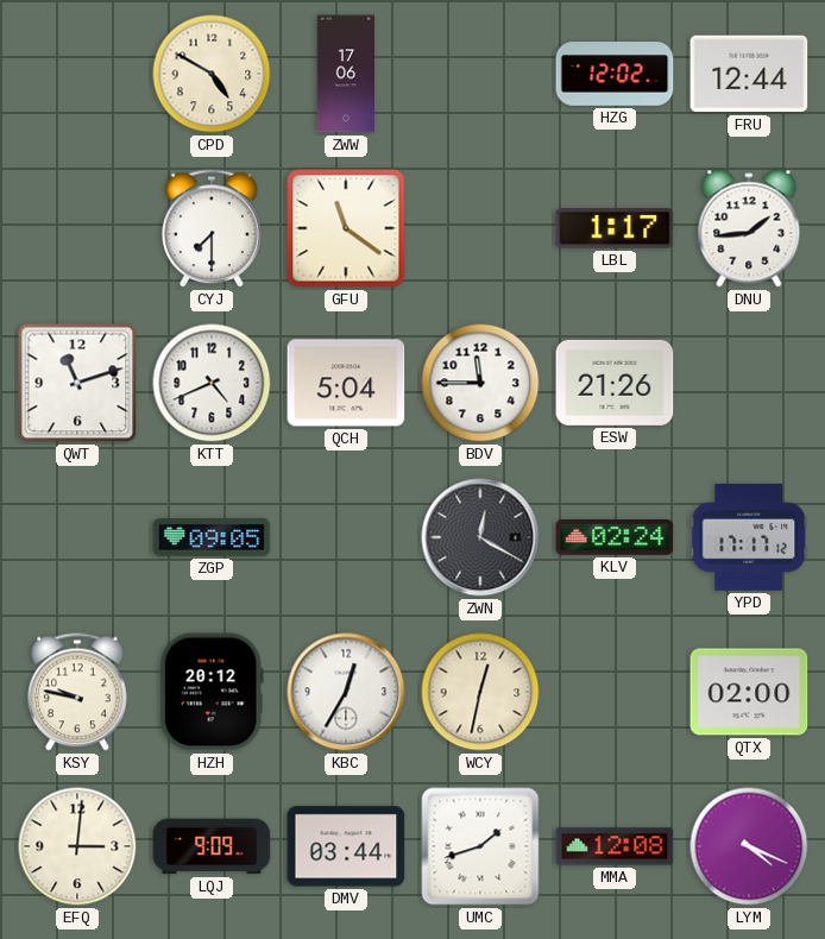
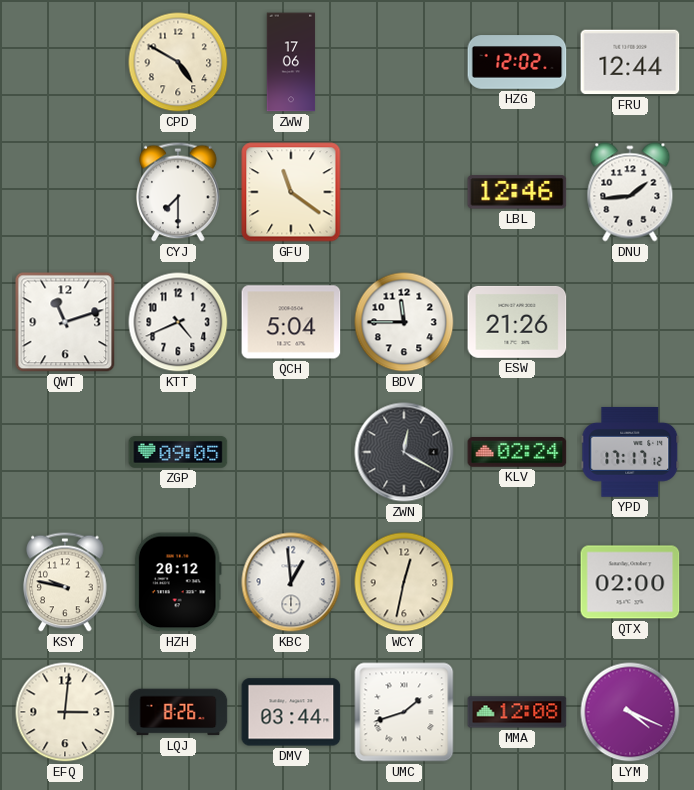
LBL: 1:17 -> 12:46
KBC: 12:35 -> 12:59
LQJ: 9:09 -> 8:26
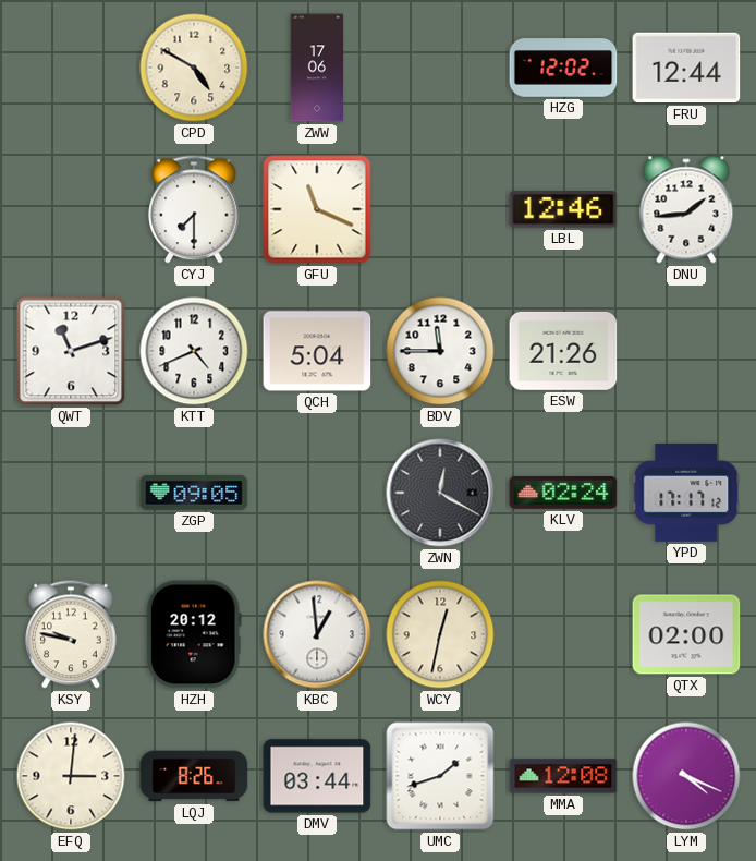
GFU: 11:21 -> 11:19
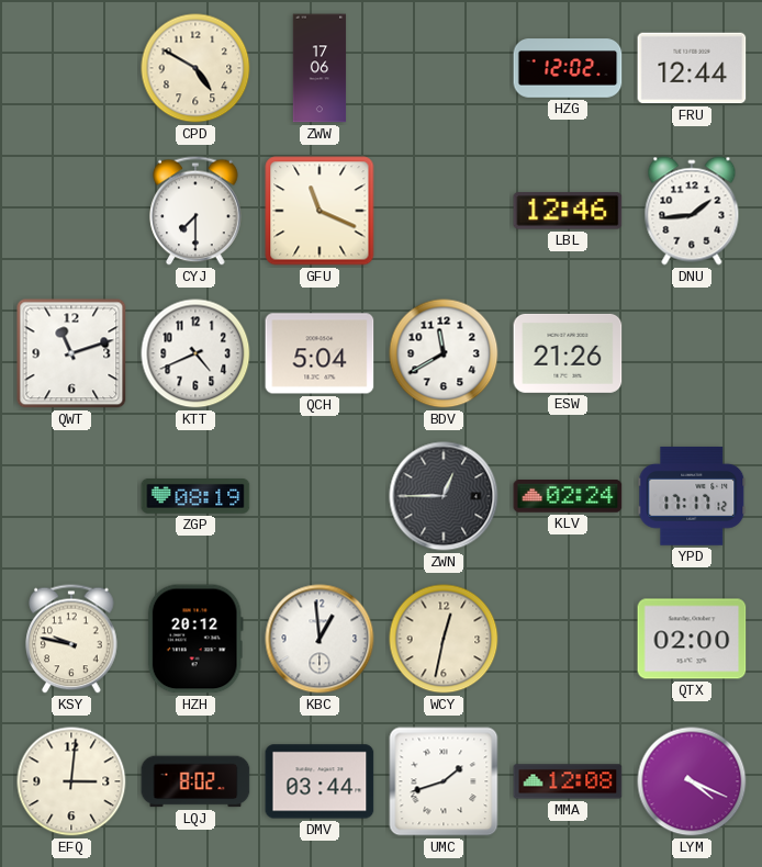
BDV: 11:45 -> 11:40
ZGP: 09:05 -> 08:19
ZWN: 12:20 -> 12:45
LQJ: 8:26 -> 8:02
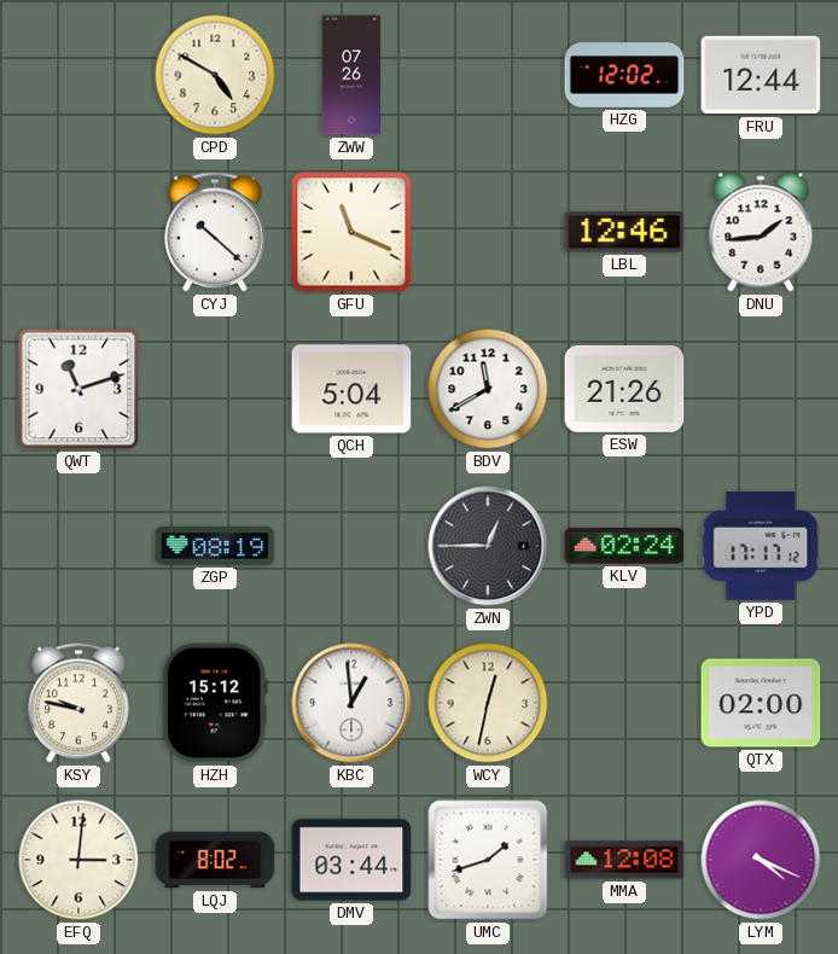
ZWW: 17:06 -> 07:26
CYJ: 7:30 -> 10:22
KTT: 4:41 -> none
HZH: 20:12 -> 15:12
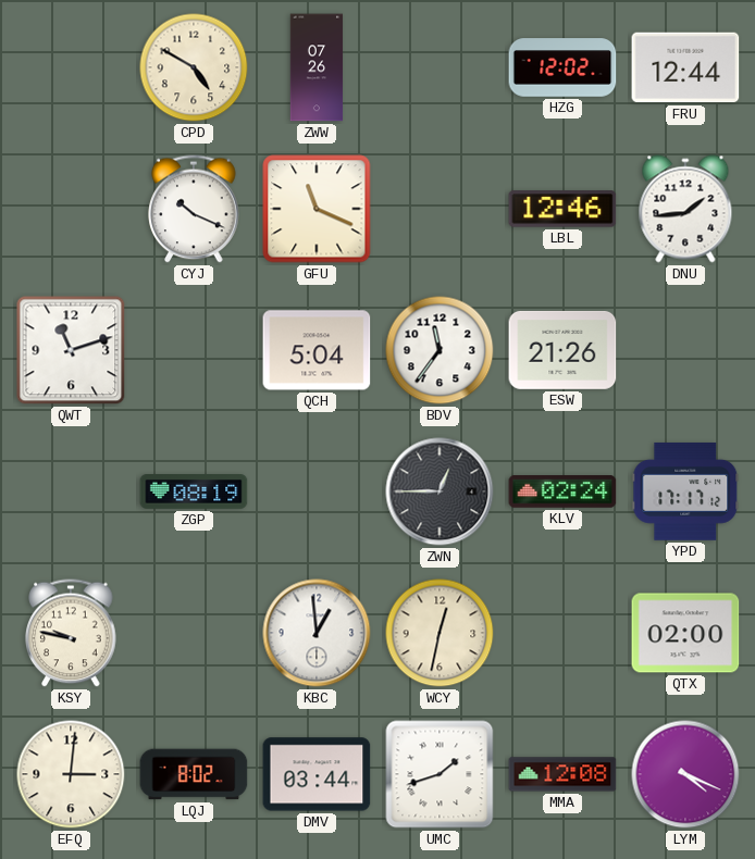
CYJ: 10:22 -> 10:19
BDV: 11:40 -> 11:36
HZH: 15:12 -> none
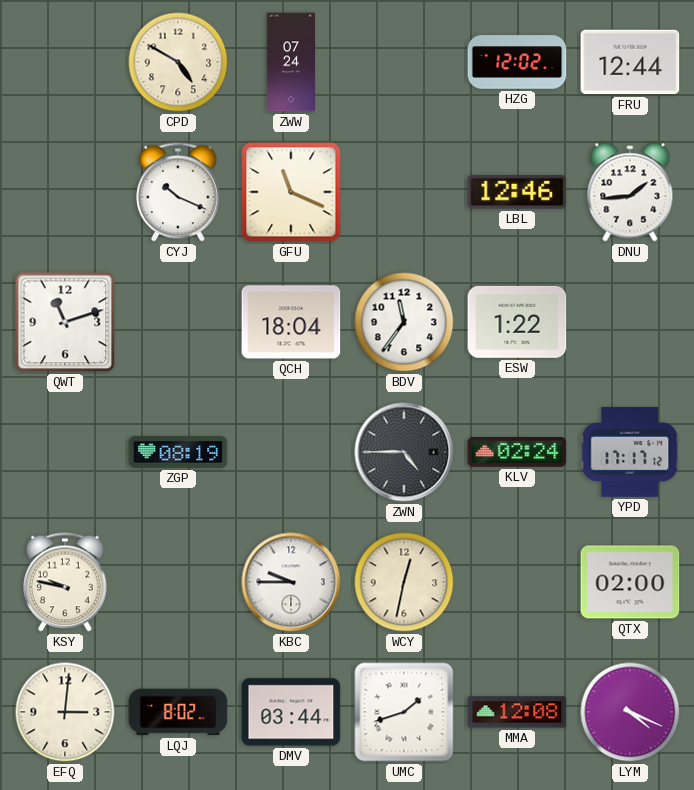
ZWW: 07:26 -> 07:24
QCH: 5:04 -> 18:04
ESW: 21:26 -> 1:22
ZWN: 12:45 -> 4:45
KBC: 12:59 -> 9:45
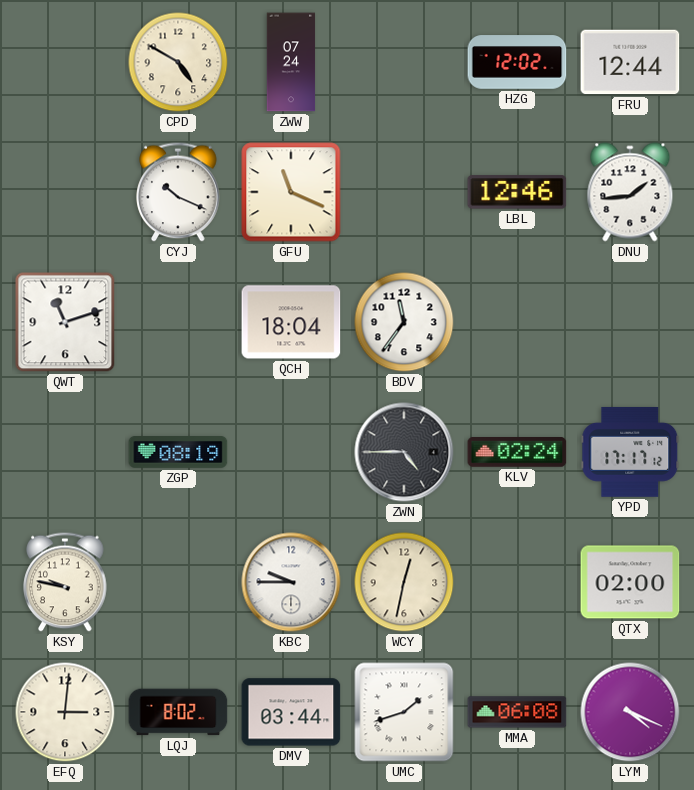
ESW: 1:22 -> none
MMA: 12:08 -> 06:08
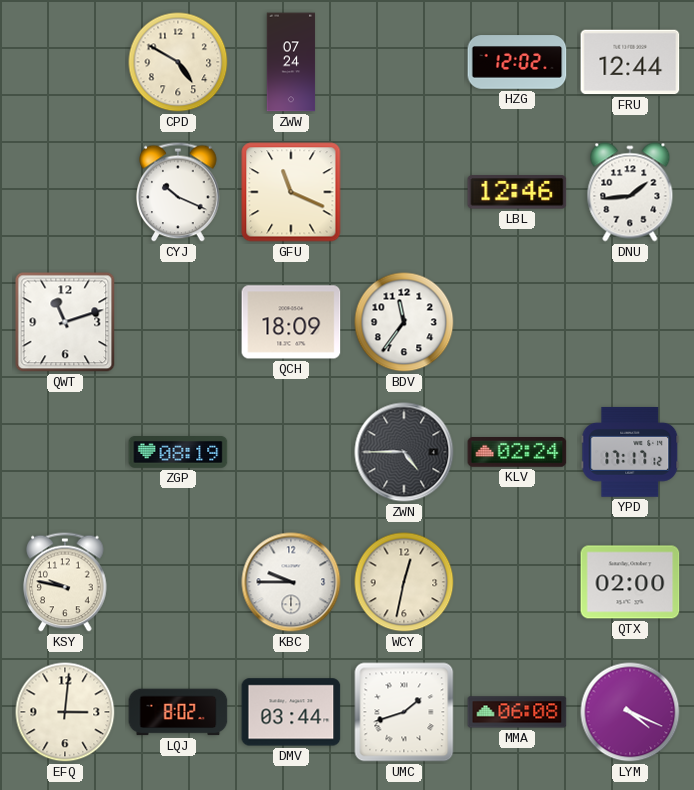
QCH: 18:04 -> 18:09
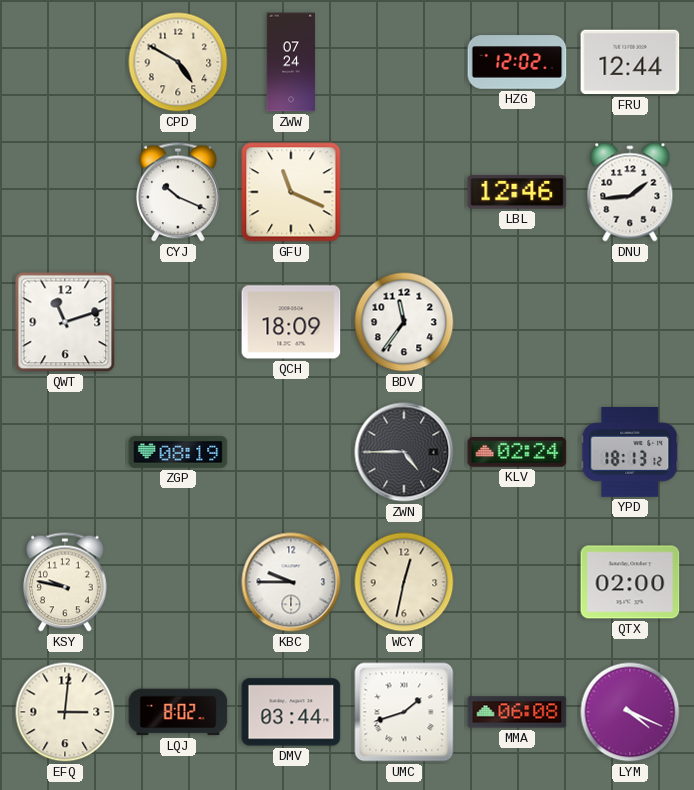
YPD: 17:17 -> 18:13
